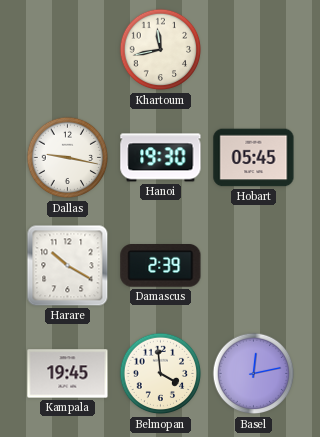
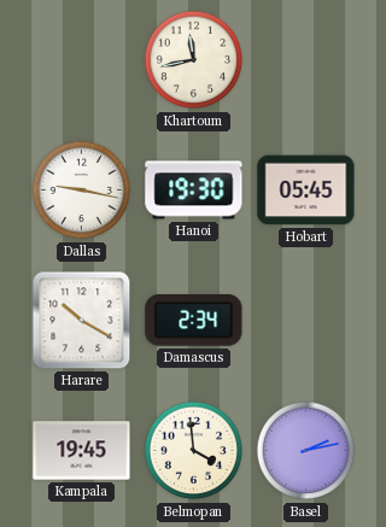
Damascus: 2:39 -> 2:34
Basel: 12:13 -> 2:13
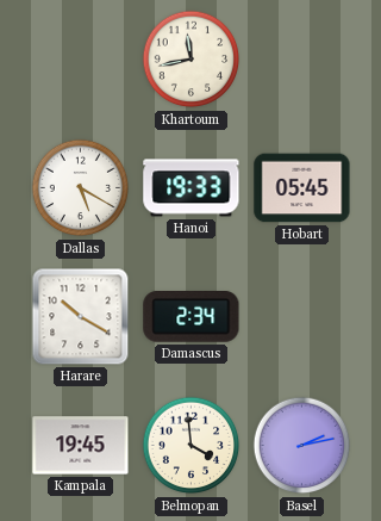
Dallas: 9:17 -> 5:20
Hanoi: 19:30 -> 19:33
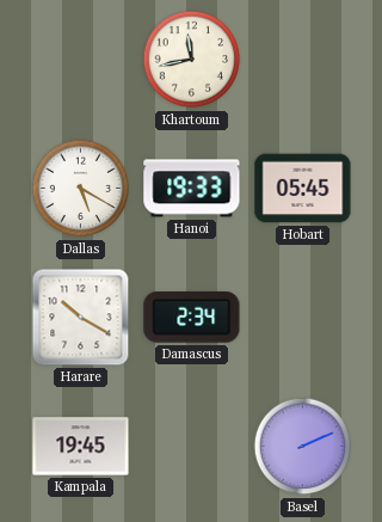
Belmopan: 3:59 -> none
Basel: 2:13 -> 2:11
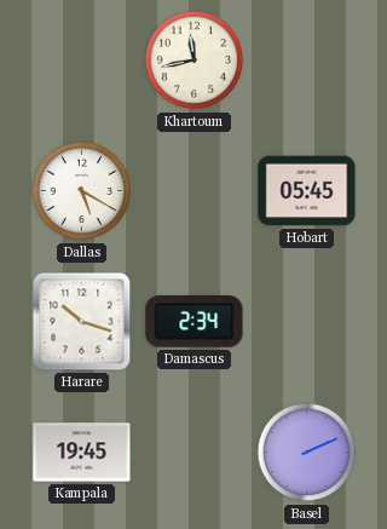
Hanoi: 19:33 -> none
Harare: 10:20 -> 10:18
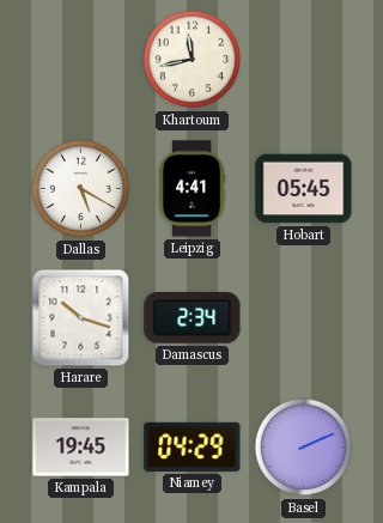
Leipzig: none -> 4:41
Niamey: none -> 04:29
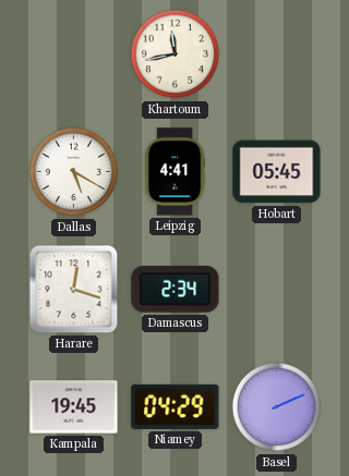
Harare: 10:18 -> 12:18
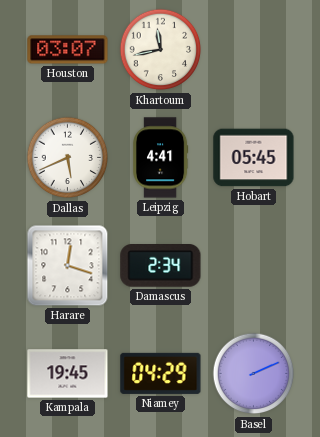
Houston: none -> 03:07
Dallas: 5:20 -> 5:41
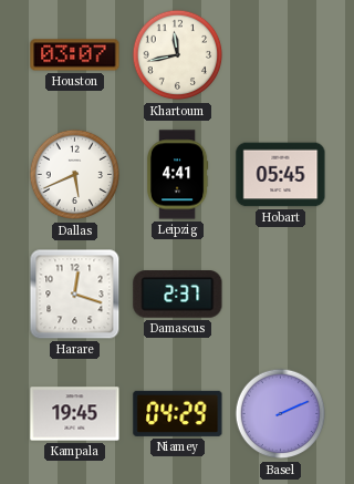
Damascus: 2:34 -> 2:37
